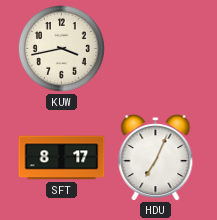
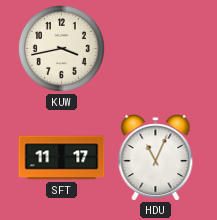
SFT: 8:17 -> 11:17
HDU: 7:04 -> 11:04
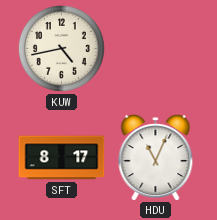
KUW: 3:43 -> 4:43
SFT: 11:17 -> 8:17
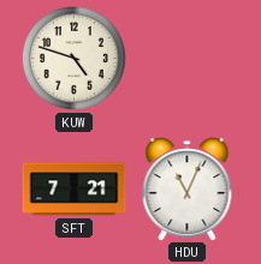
KUW: 4:43 -> 4:48
SFT: 8:17 -> 7:21
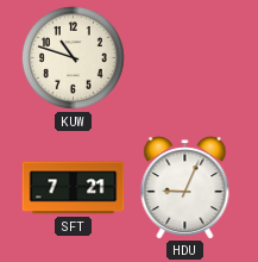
KUW: 4:48 -> 10:48
HDU: 11:04 -> 9:04
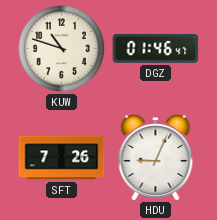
DGZ: none -> 01:46
SFT: 7:21 -> 7:26
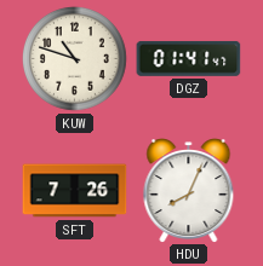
DGZ: 01:46 -> 01:41
HDU: 9:04 -> 8:04
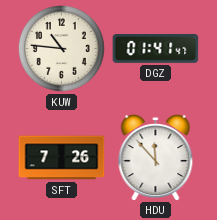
KUW: 10:48 -> 10:46
HDU: 8:04 -> 11:53
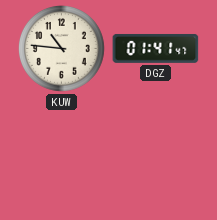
SFT: 7:26 -> none
HDU: 11:53 -> none
